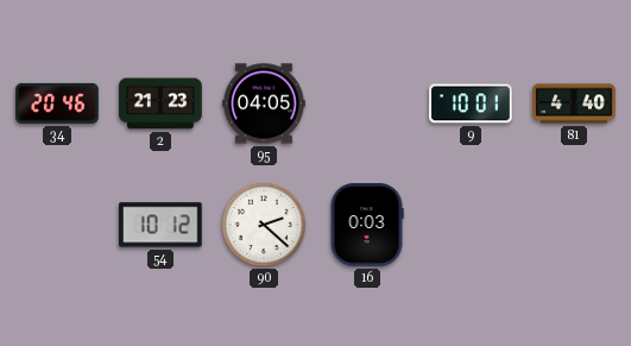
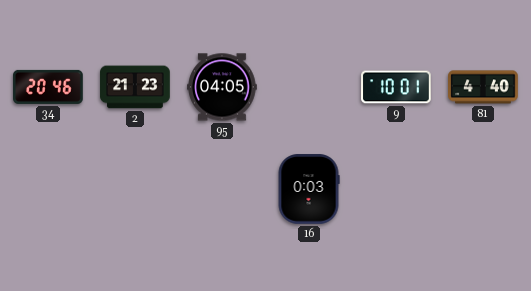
54: 10:12 -> none
90: 2:22 -> none
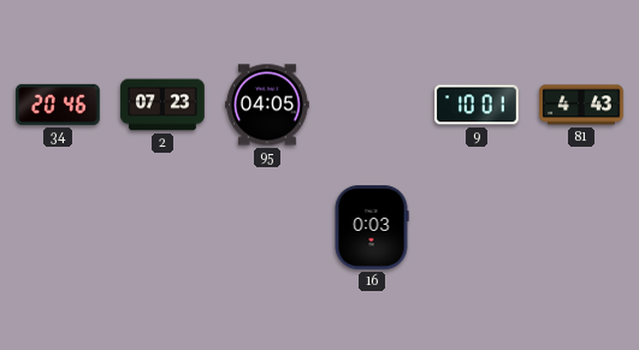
2: 21:23 -> 07:23
81: 4:40 -> 4:43
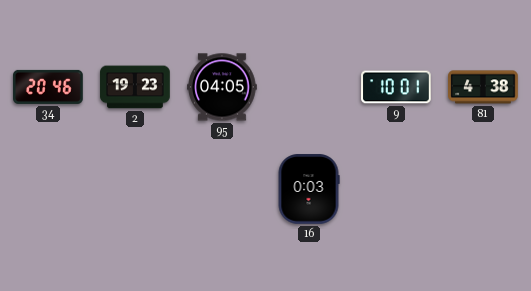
2: 07:23 -> 19:23
81: 4:43 -> 4:38
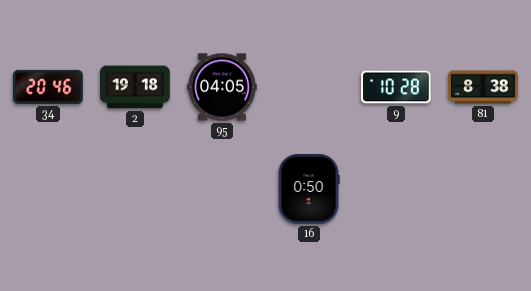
2: 19:23 -> 19:18
9: 10:01 -> 10:28
81: 4:38 -> 8:38
16: 0:03 -> 0:50
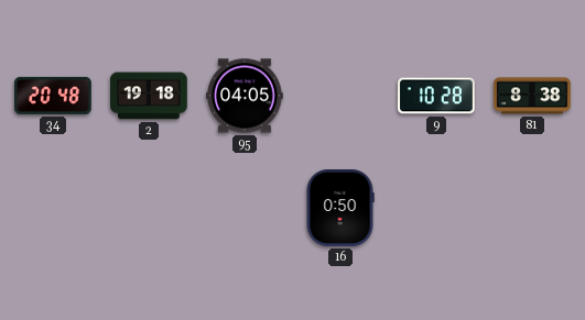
34: 20:46 -> 20:48
